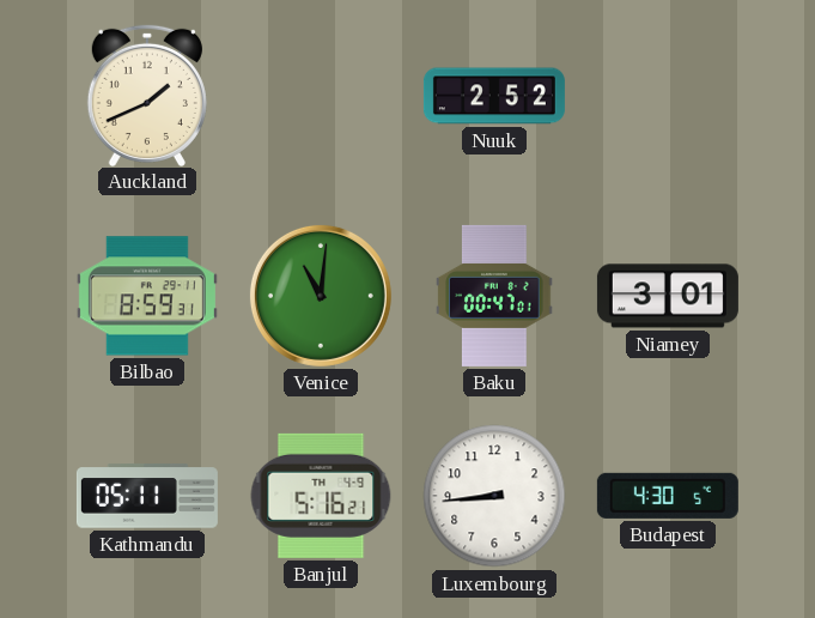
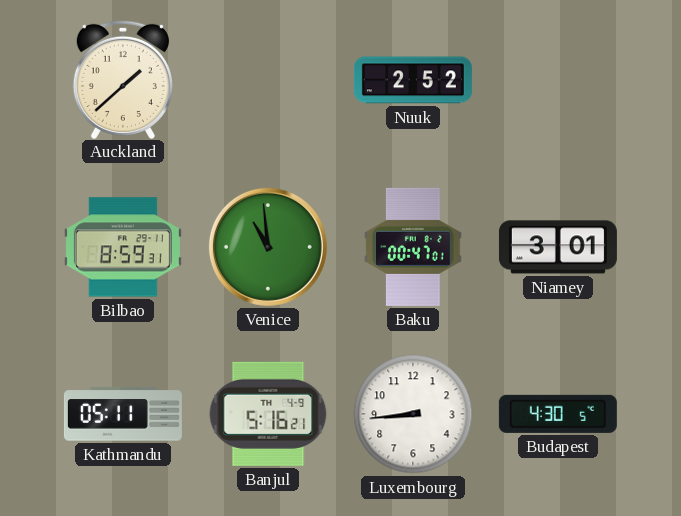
Auckland: 1:41 -> 1:38
Venice: 11:01 -> 10:59
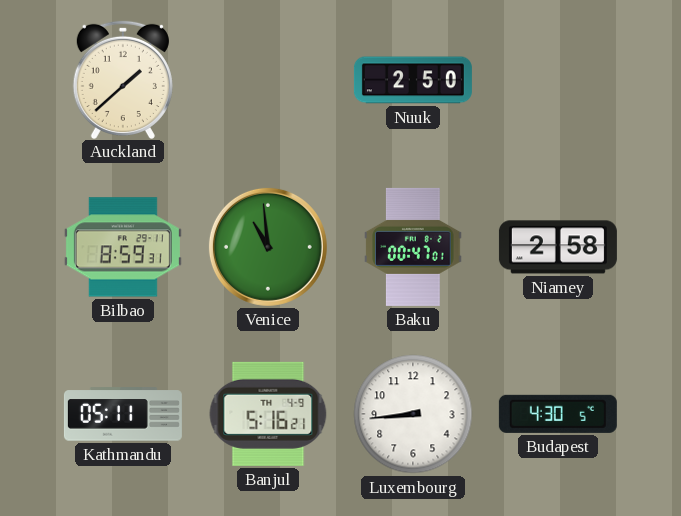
Nuuk: 2:52 -> 2:50
Niamey: 3:01 -> 2:58
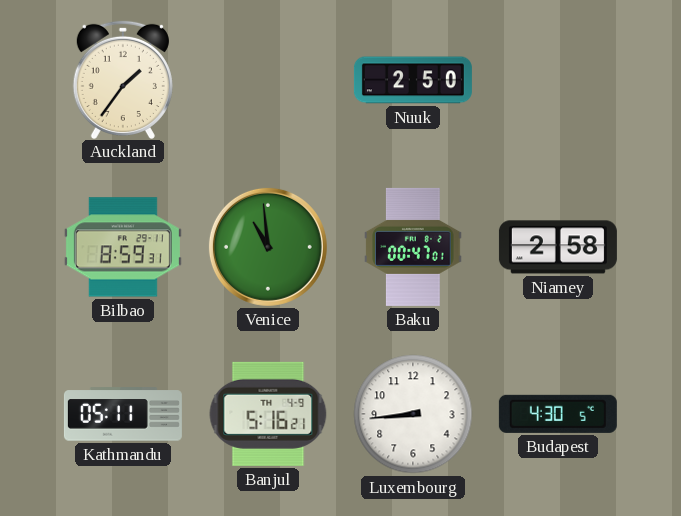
Auckland: 1:38 -> 1:36
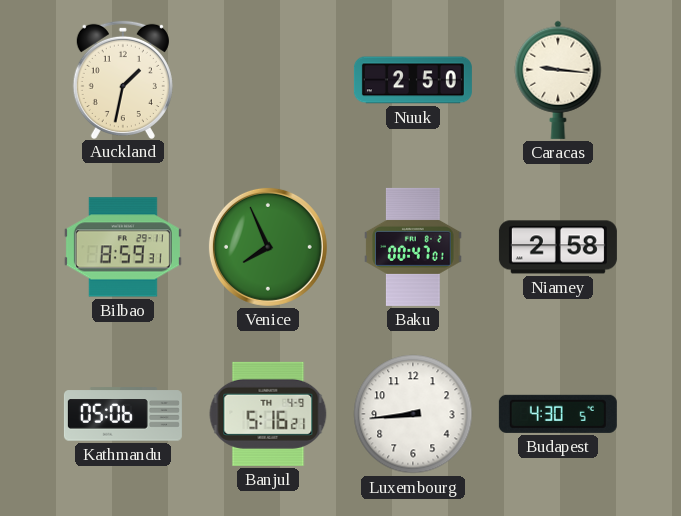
Auckland: 1:36 -> 1:32
Caracas: none -> 9:16
Venice: 10:59 -> 7:56
Kathmandu: 05:11 -> 05:06
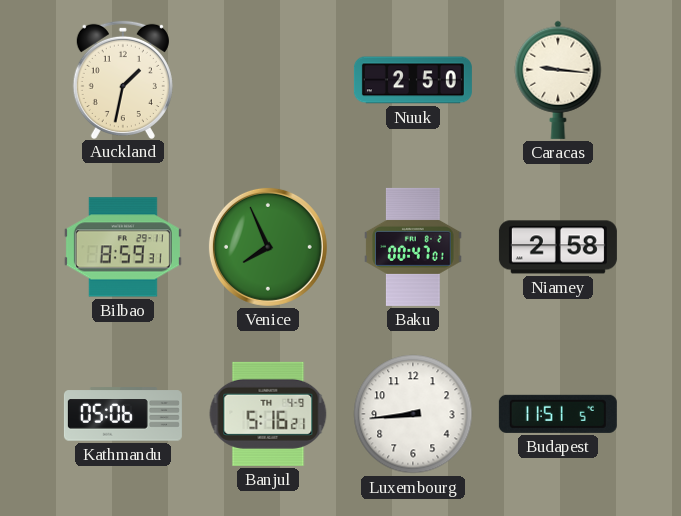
Budapest: 4:30 -> 11:51
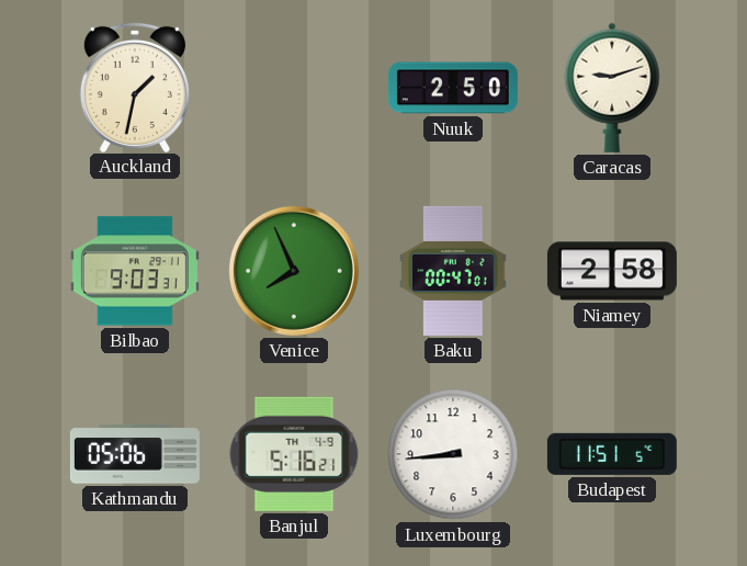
Caracas: 9:16 -> 9:12
Bilbao: 8:59 -> 9:03
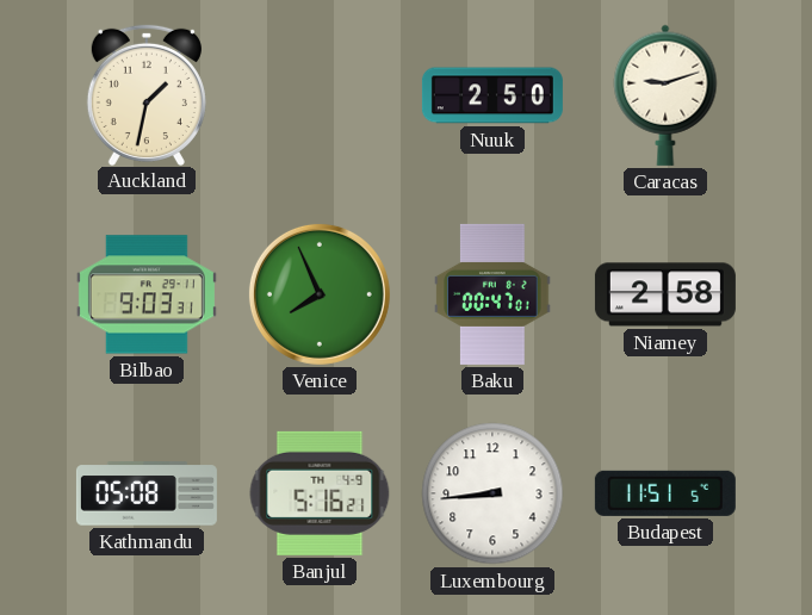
Kathmandu: 05:06 -> 05:08
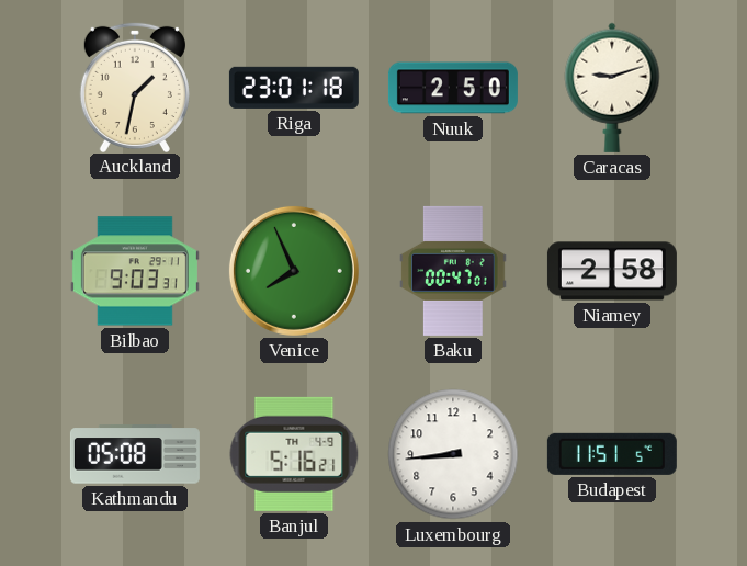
Riga: none -> 23:01
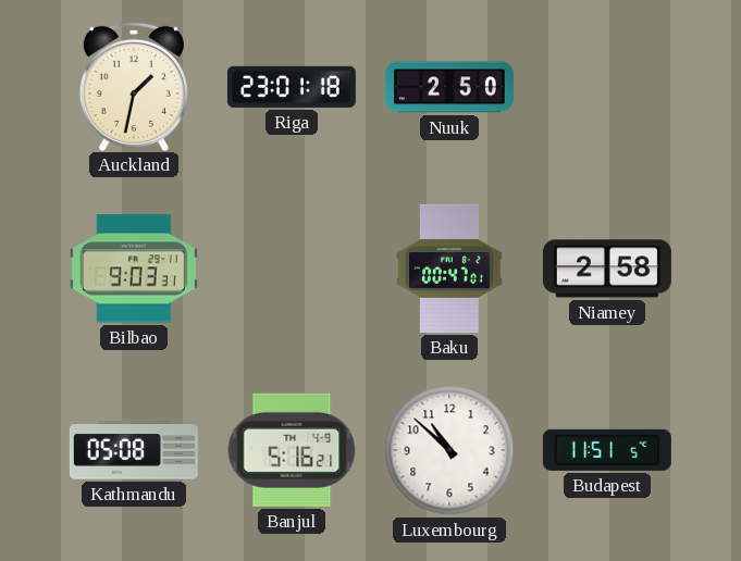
Caracas: 9:12 -> none
Venice: 7:56 -> none
Luxembourg: 8:44 -> 10:52
